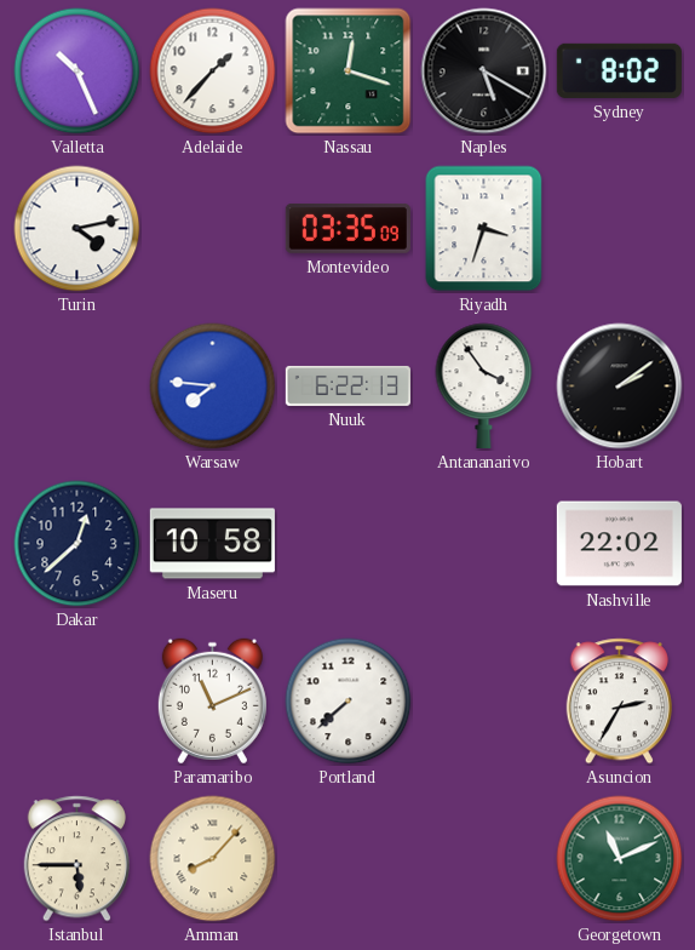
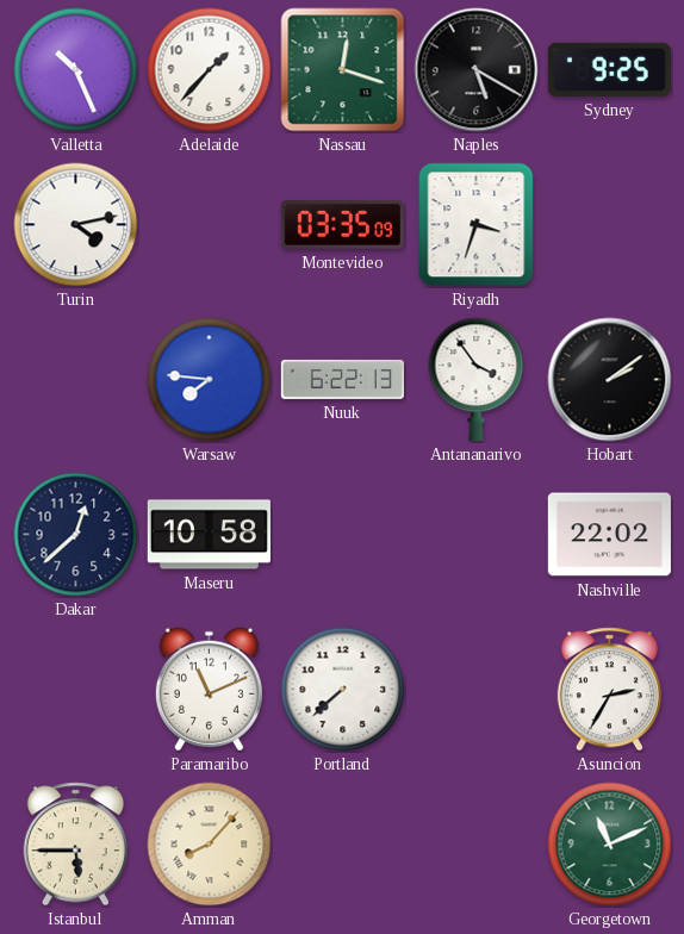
Sydney: 8:02 -> 9:25
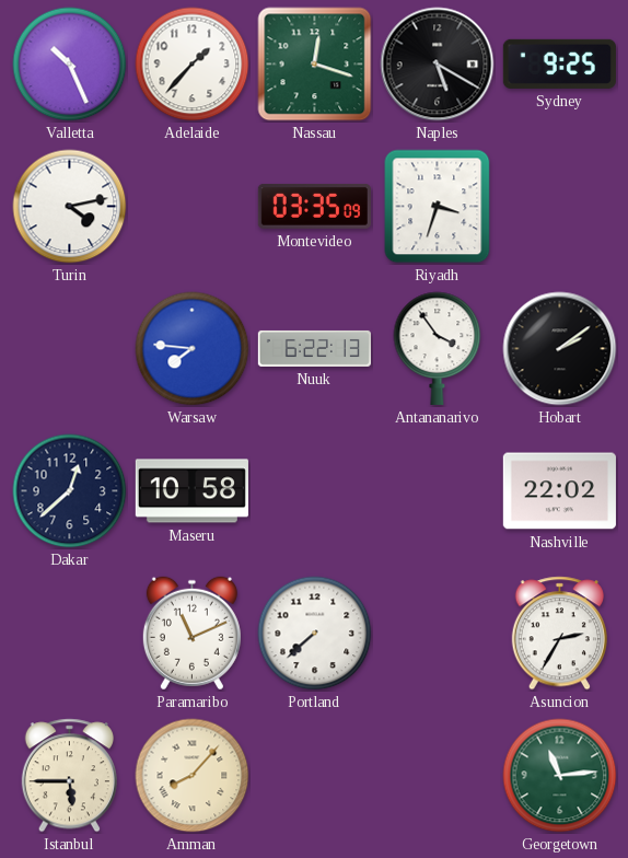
Georgetown: 11:11 -> 11:14
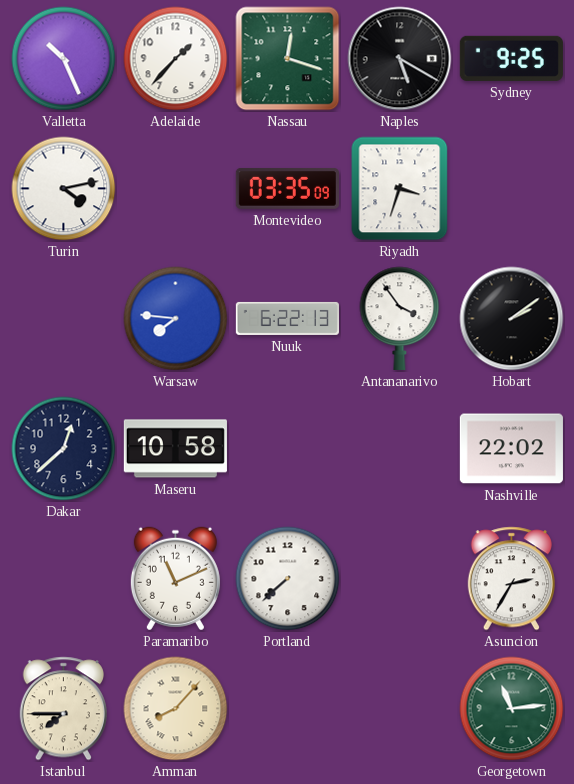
Istanbul: 5:45 -> 7:45
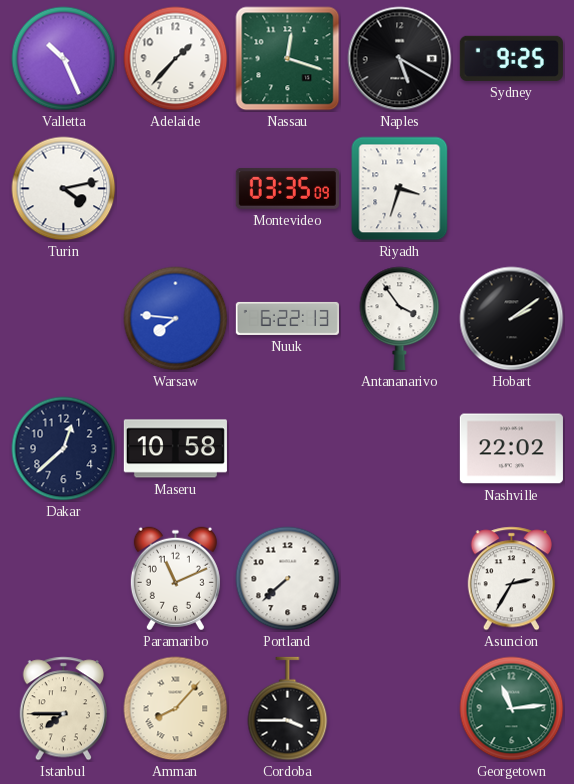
Cordoba: none -> 3:45
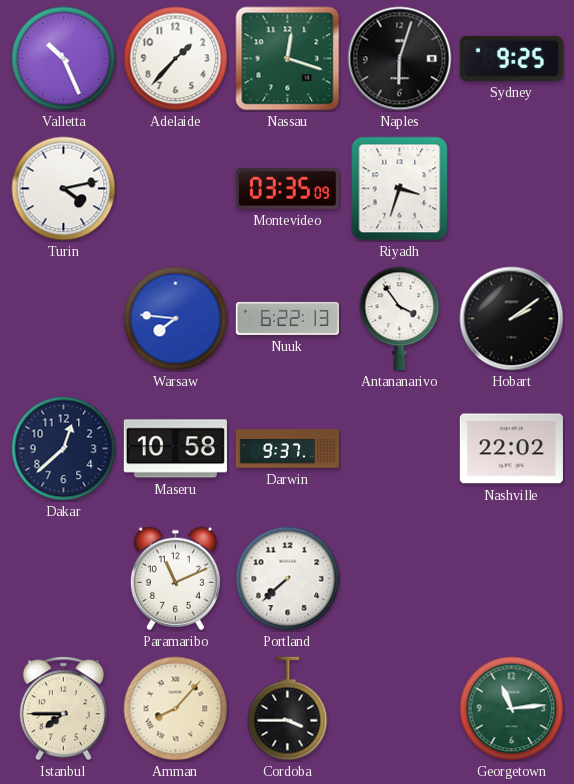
Naples: 5:20 -> 6:03
Darwin: none -> 9:37
Asuncion: 2:35 -> none
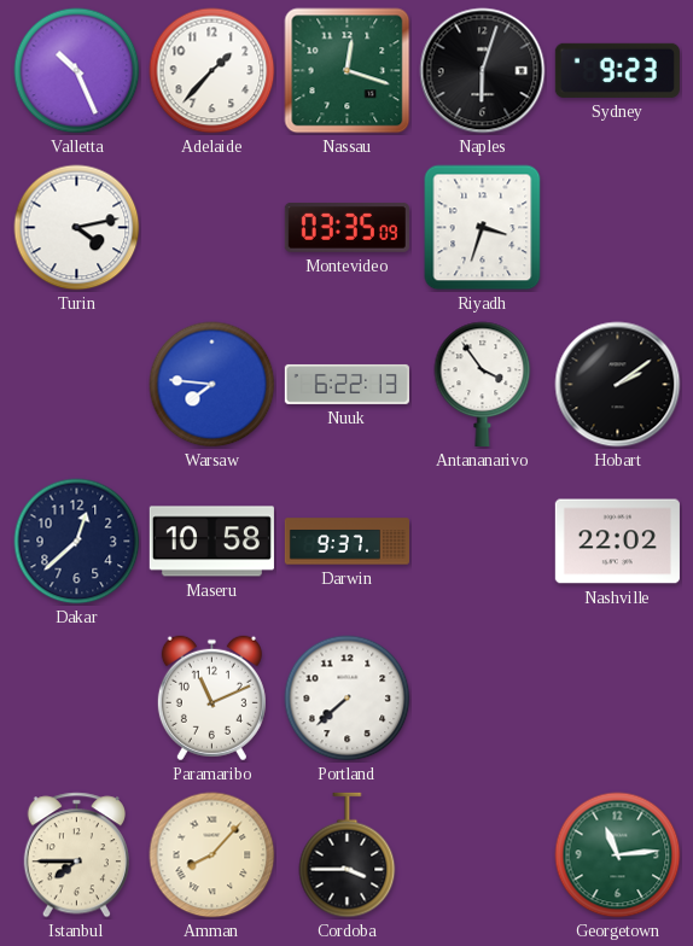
Sydney: 9:25 -> 9:23
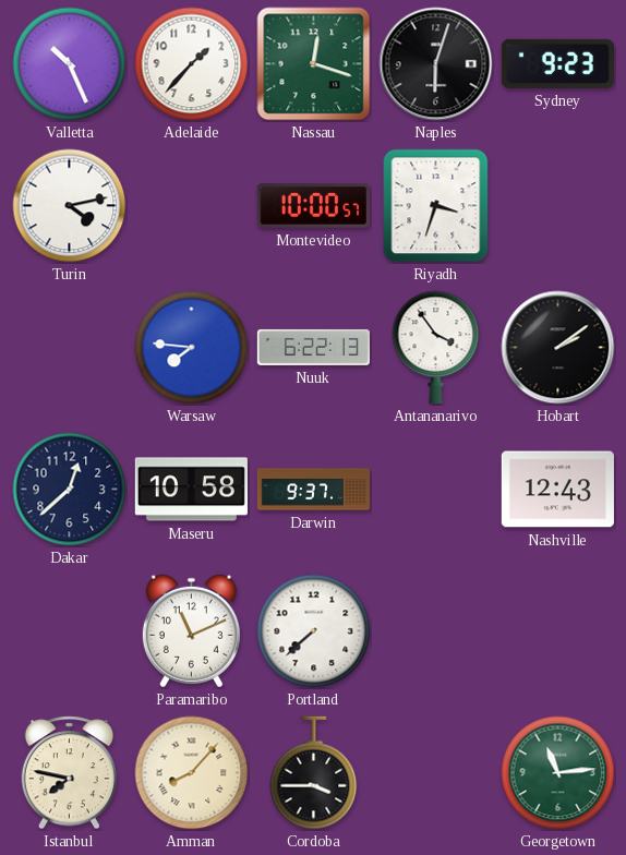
Montevideo: 03:35 -> 10:00
Nashville: 22:02 -> 12:43
Istanbul: 7:45 -> 7:47
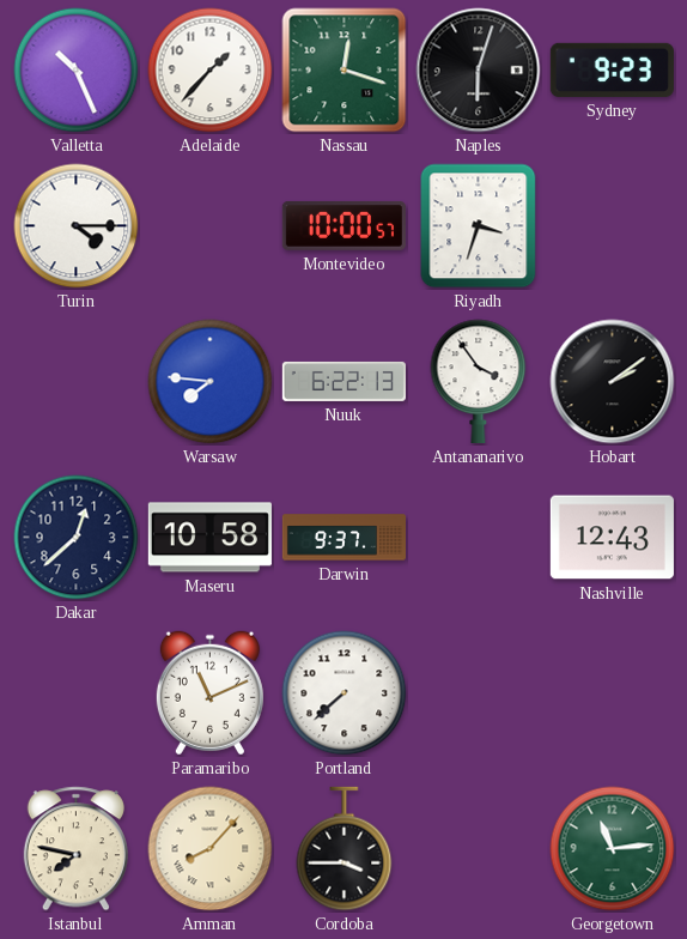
Turin: 4:13 -> 4:15
